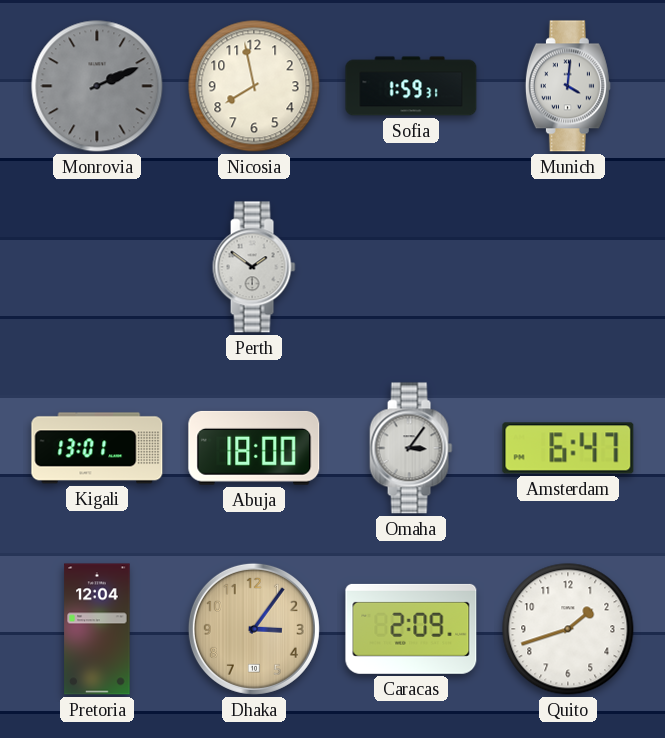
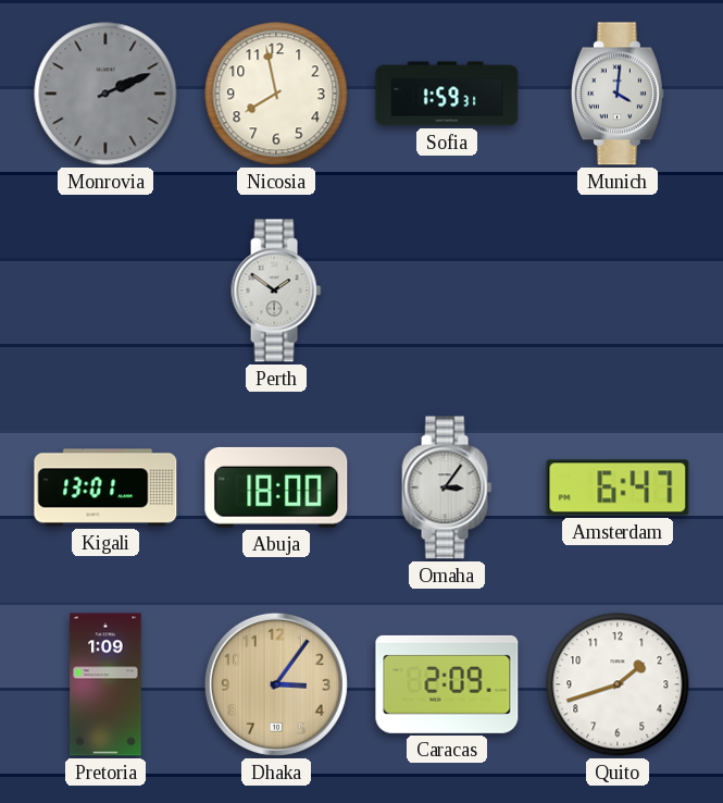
Pretoria: 12:04 -> 1:09
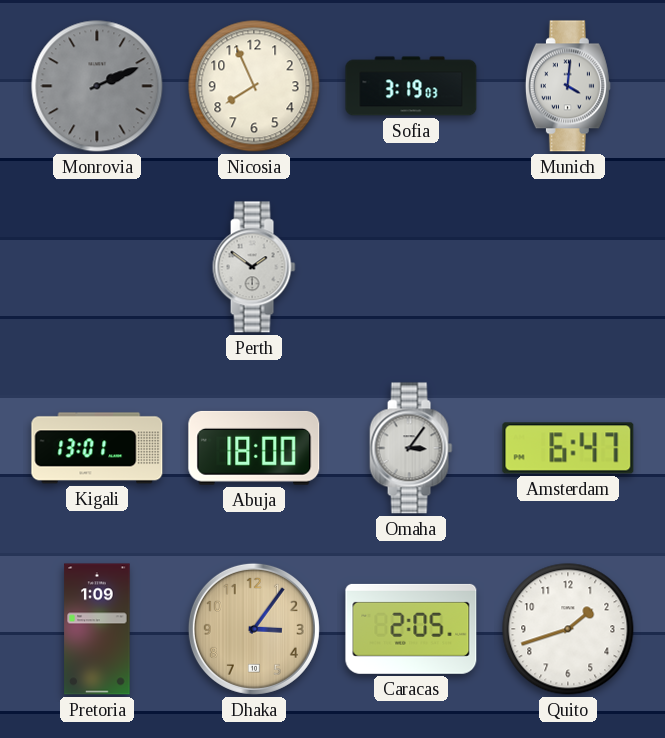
Nicosia: 7:58 -> 7:56
Sofia: 1:59 -> 3:19
Caracas: 2:09 -> 2:05
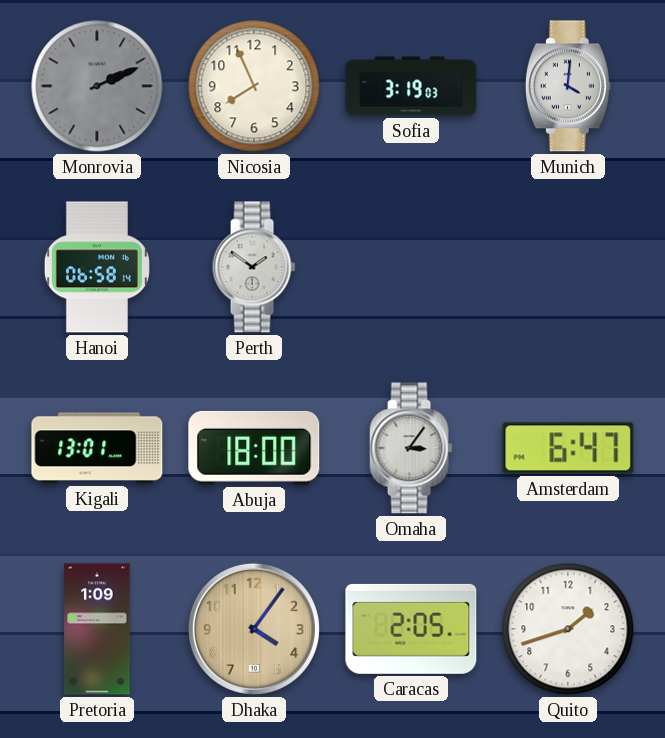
Hanoi: none -> 06:58
Dhaka: 3:06 -> 4:06
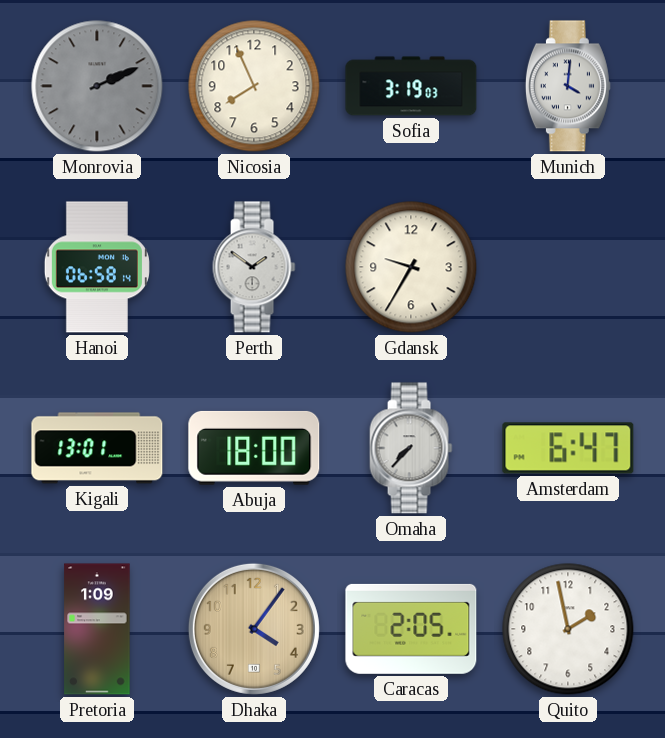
Gdansk: none -> 9:35
Omaha: 3:06 -> 7:37
Quito: 1:42 -> 1:58
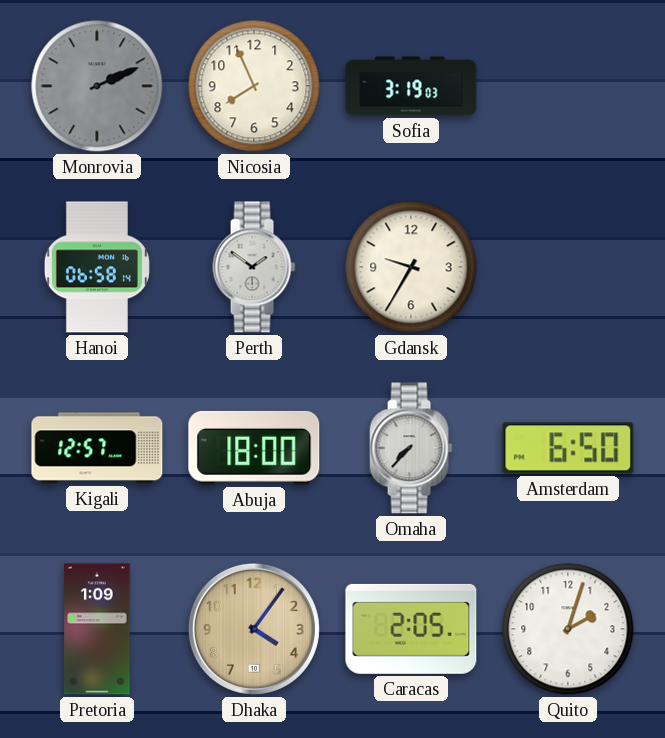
Munich: 4:01 -> none
Kigali: 13:01 -> 12:57
Amsterdam: 6:47 -> 6:50
Quito: 1:58 -> 2:03
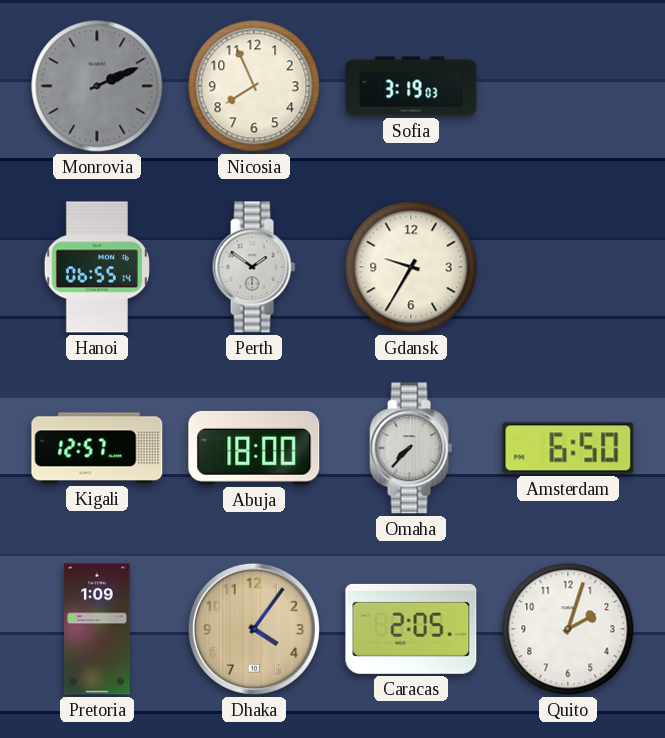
Hanoi: 06:58 -> 06:55
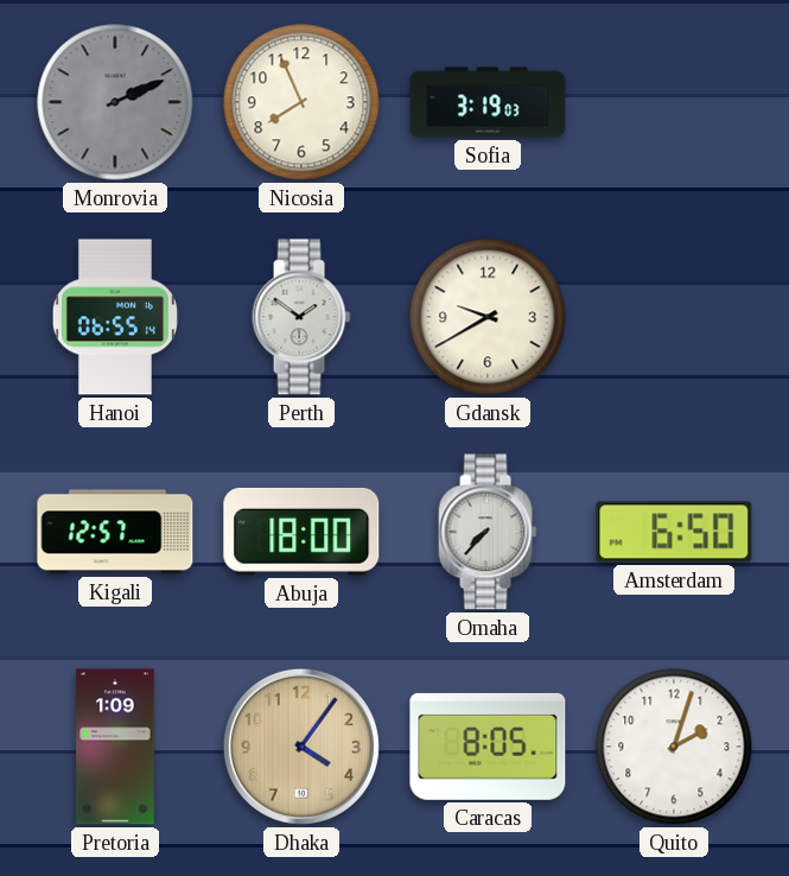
Gdansk: 9:35 -> 9:40
Caracas: 2:05 -> 8:05
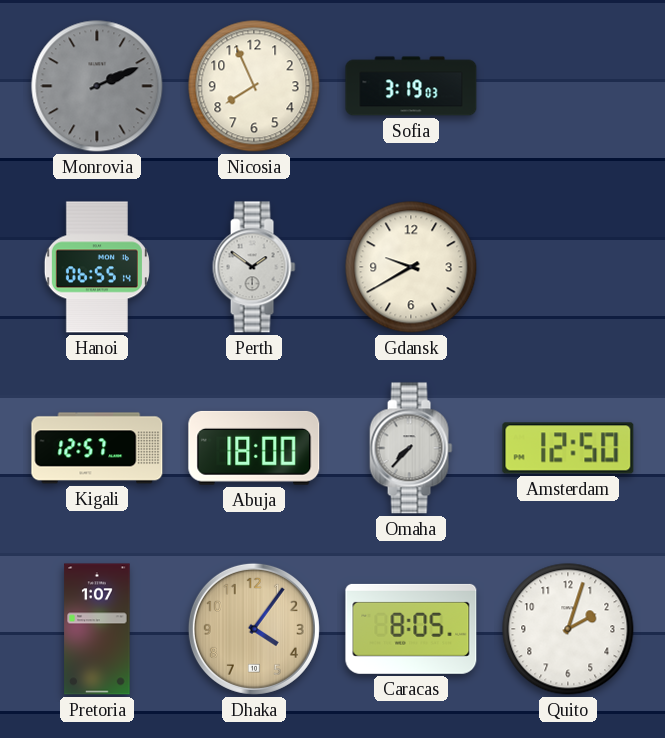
Amsterdam: 6:50 -> 12:50
Pretoria: 1:09 -> 1:07
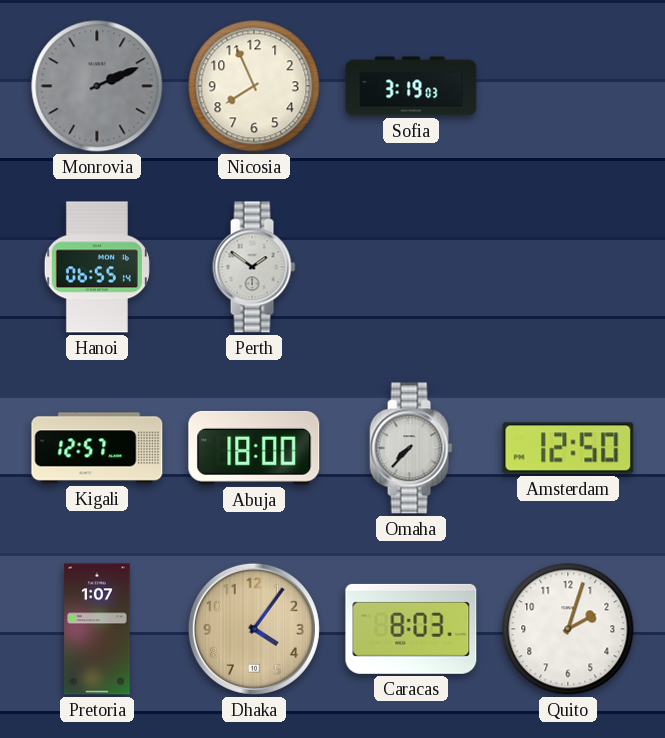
Gdansk: 9:40 -> none
Caracas: 8:05 -> 8:03
